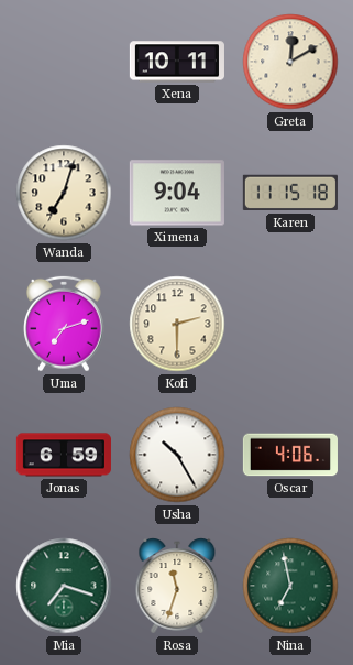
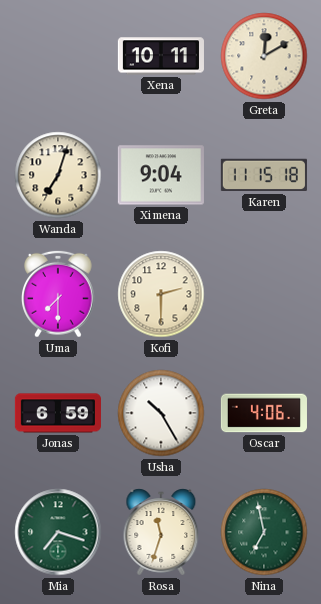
Uma: 7:12 -> 7:30
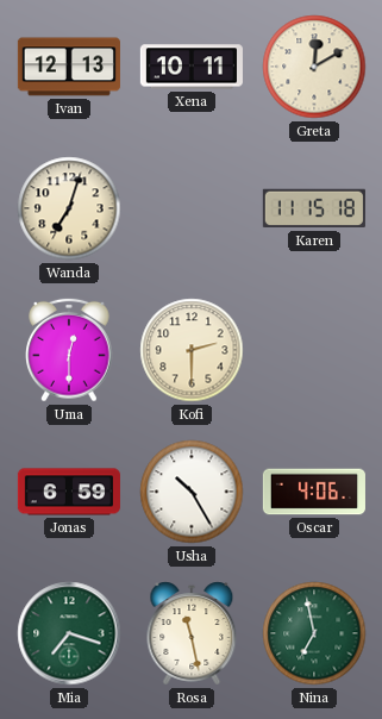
Ivan: none -> 12:13
Ximena: 9:04 -> none
Uma: 7:30 -> 12:30
Rosa: 11:33 -> 11:28
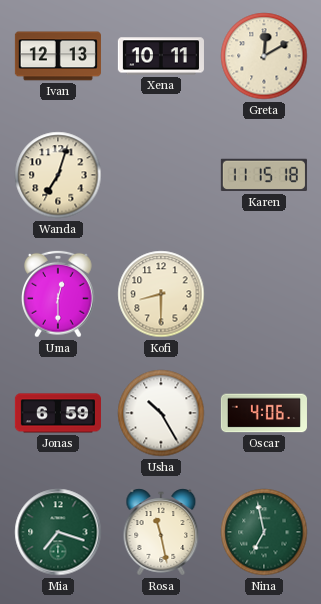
Kofi: 2:30 -> 8:30
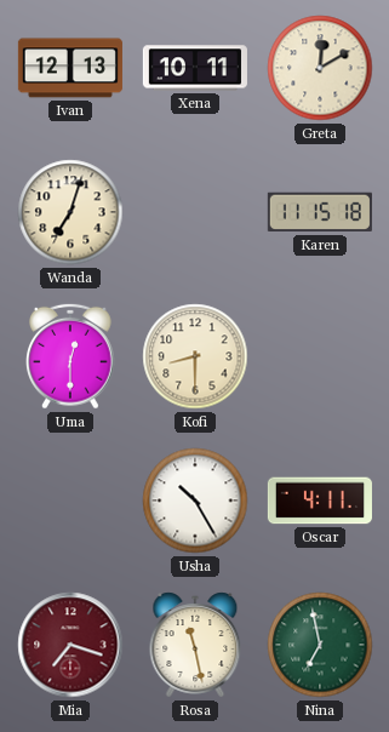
Jonas: 6:59 -> none
Oscar: 4:06 -> 4:11
Mia dial: green -> burgundy
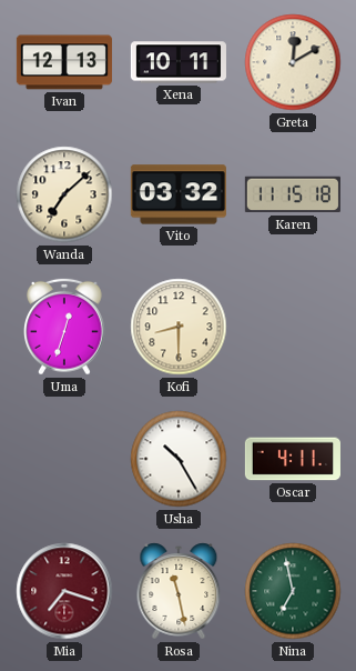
Wanda: 7:03 -> 7:08
Vito: none -> 03:32
Uma: 12:30 -> 12:33
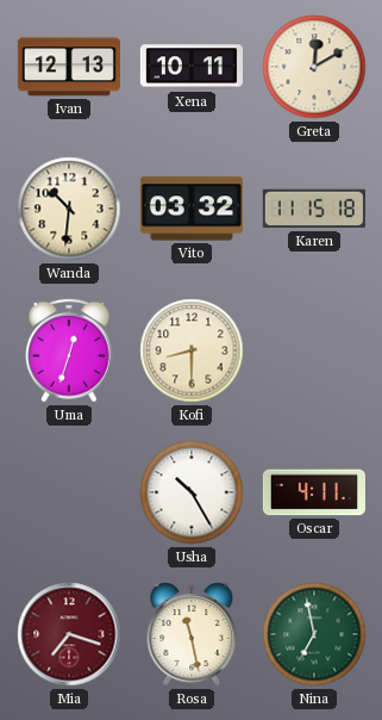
Wanda: 7:08 -> 10:31
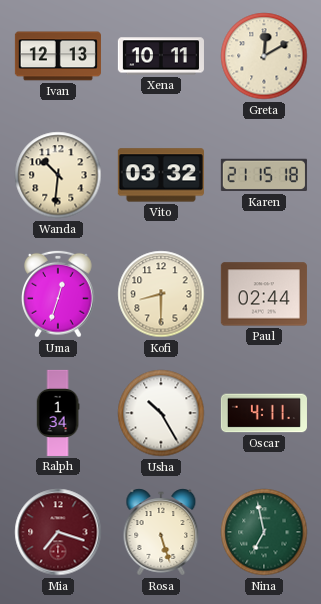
Karen: 11:15 -> 21:15
Paul: none -> 02:44
Ralph: none -> 1:34
Rosa: 11:28 -> 5:27
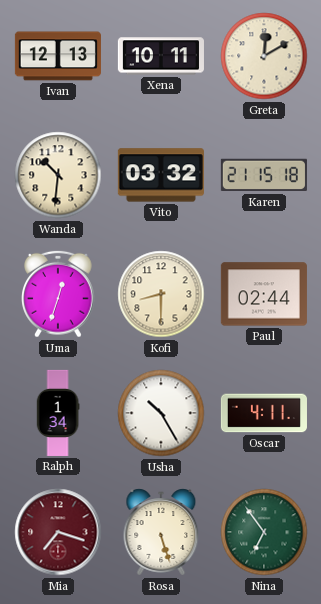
Nina: 6:58 -> 6:54
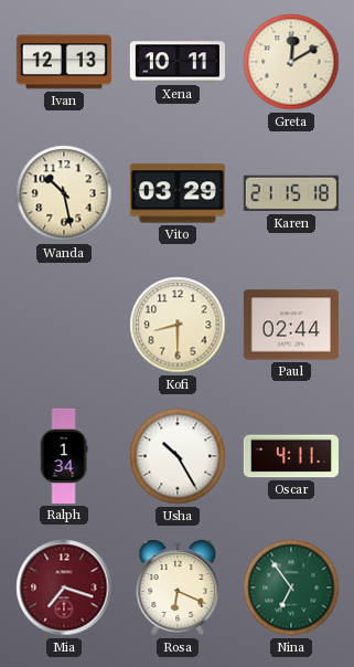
Wanda: 10:31 -> 10:28
Vito: 03:32 -> 03:29
Uma: 12:33 -> none
Rosa: 5:27 -> 6:19
